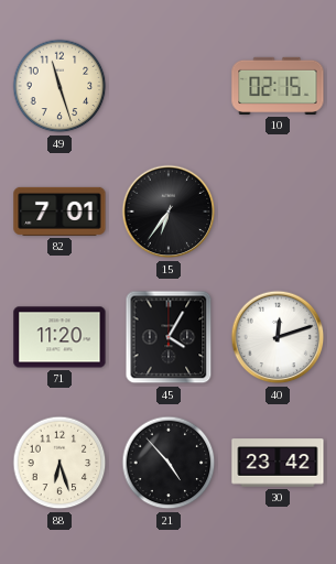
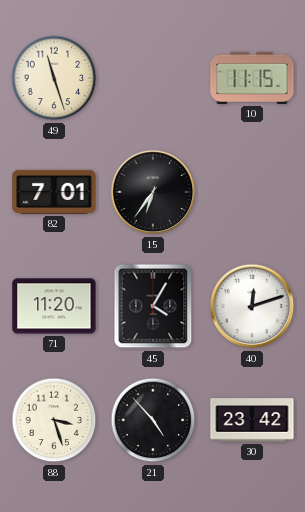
10: 02:15 -> 11:15
88: 6:27 -> 3:27
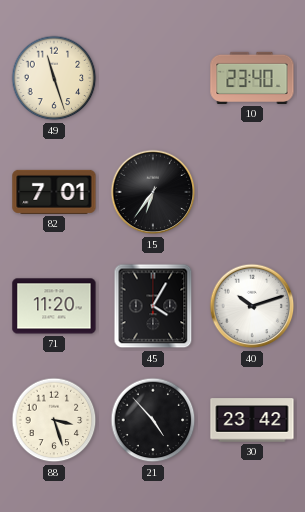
10: 11:15 -> 23:40
40: 12:12 -> 10:12
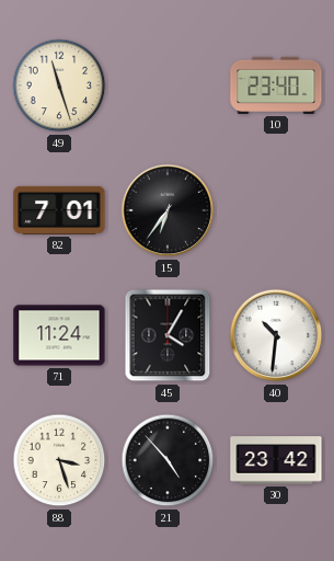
71: 11:20 -> 11:24
40: 10:12 -> 10:31
